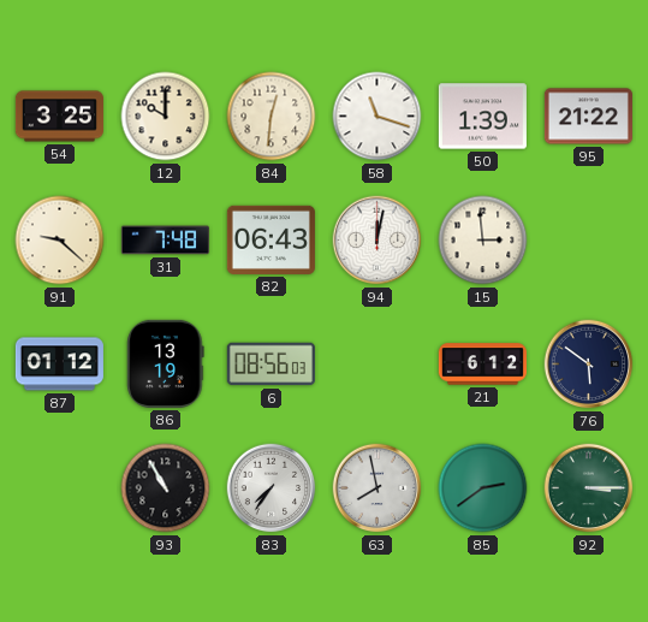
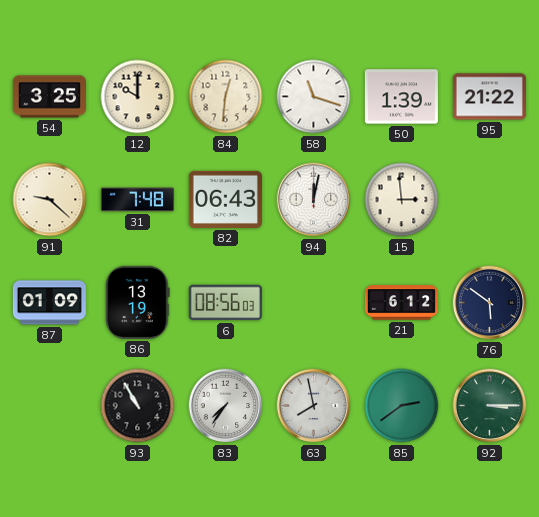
87: 01:12 -> 01:09
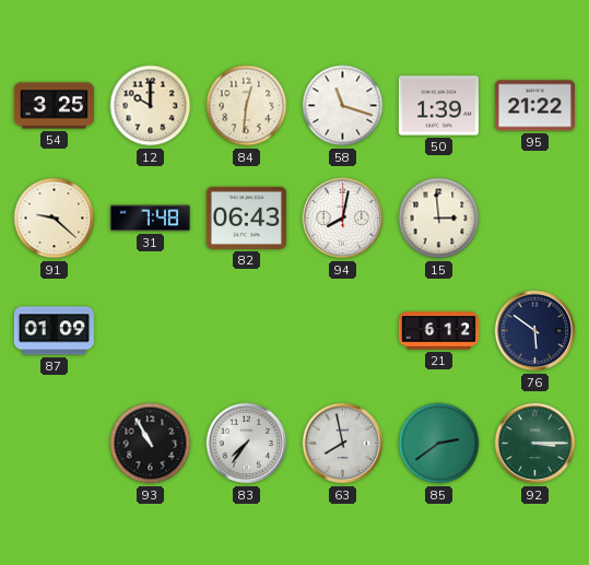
94: 12:02 -> 8:02
86: 13:19 -> none
6: 08:56 -> none
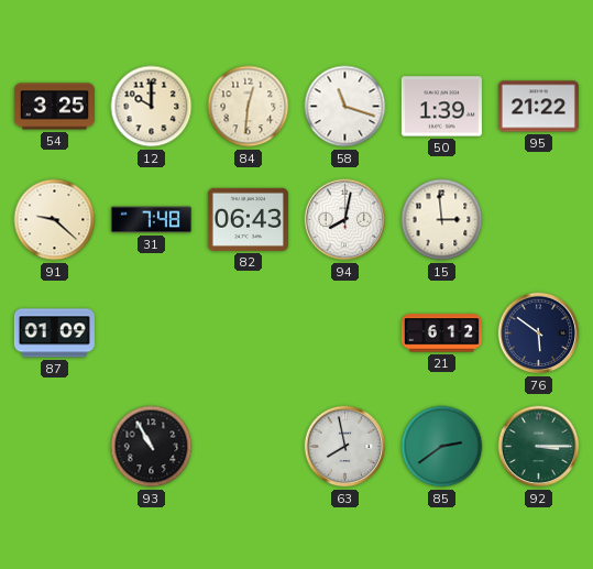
83: 7:36 -> none
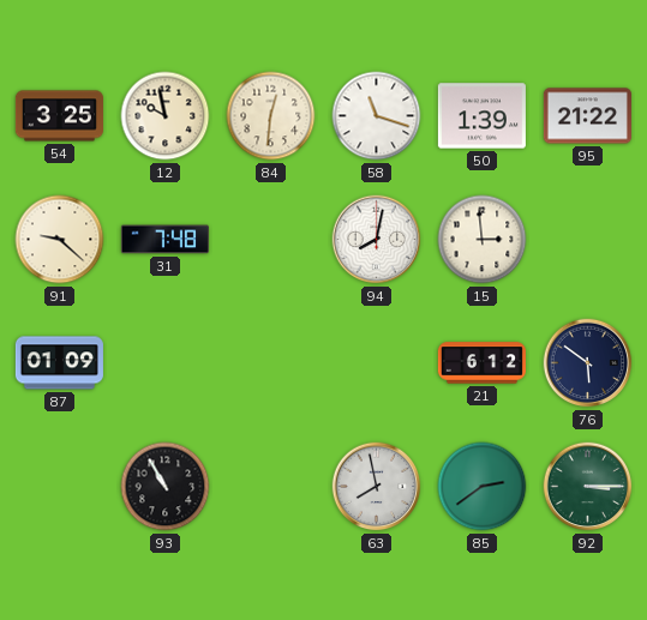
12: 10:00 -> 9:58
82: 06:43 -> none
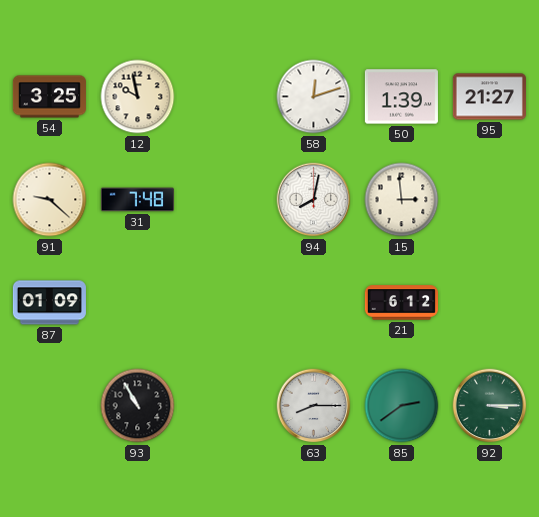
84: 12:31 -> none
58: 11:18 -> 12:12
95: 21:22 -> 21:27
76: 5:51 -> none
63: 7:58 -> 8:15
